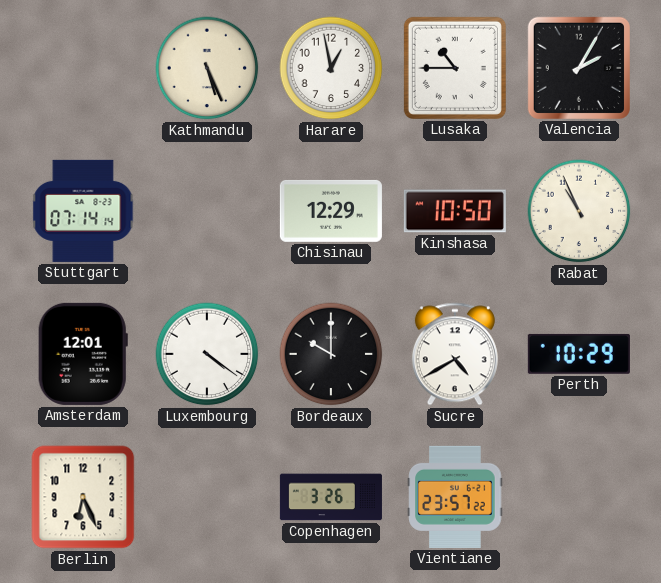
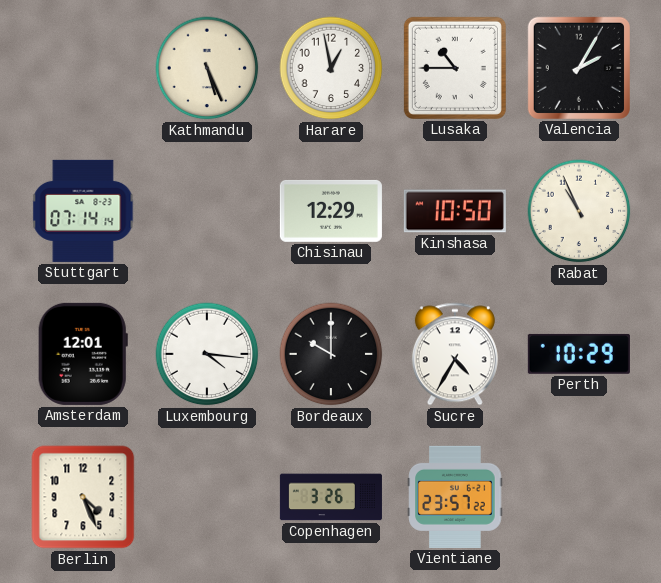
Luxembourg: 4:21 -> 4:16
Sucre: 4:40 -> 4:35
Berlin: 6:26 -> 4:26
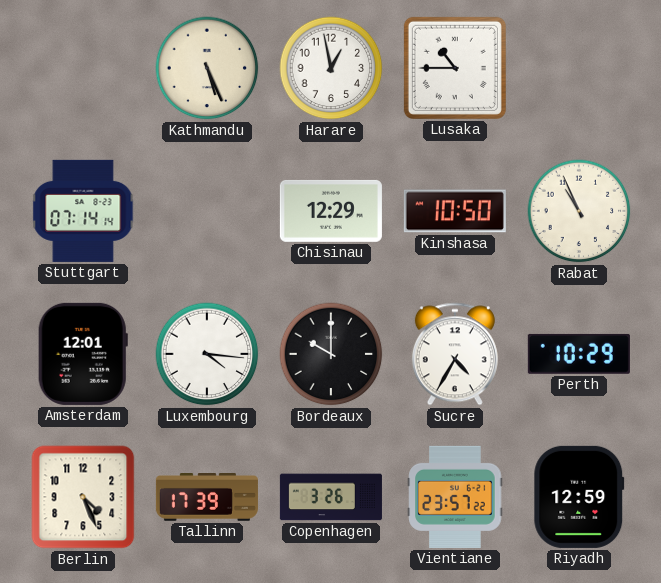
Valencia: 2:05 -> none
Tallinn: none -> 17:39
Riyadh: none -> 12:59
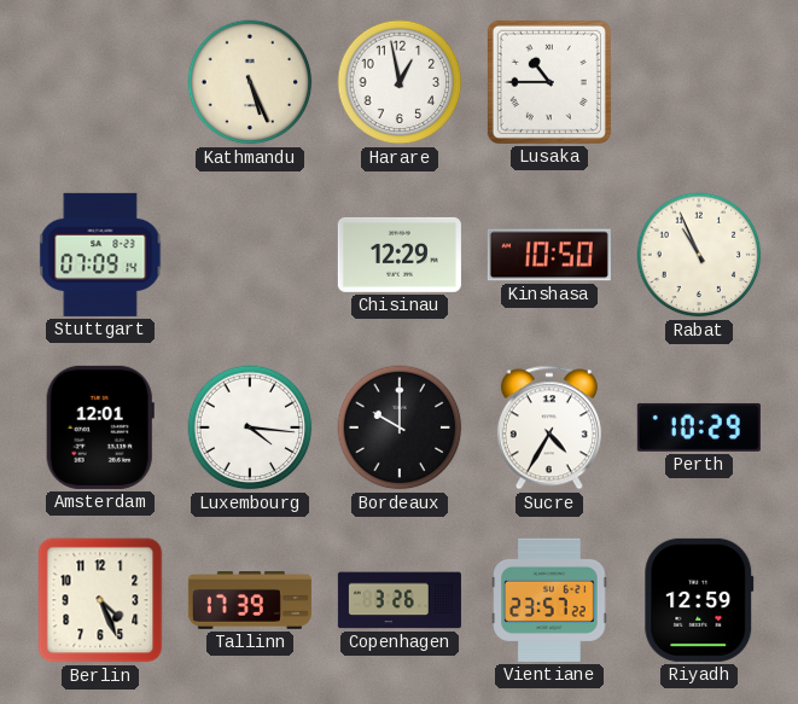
Stuttgart: 07:14 -> 07:09
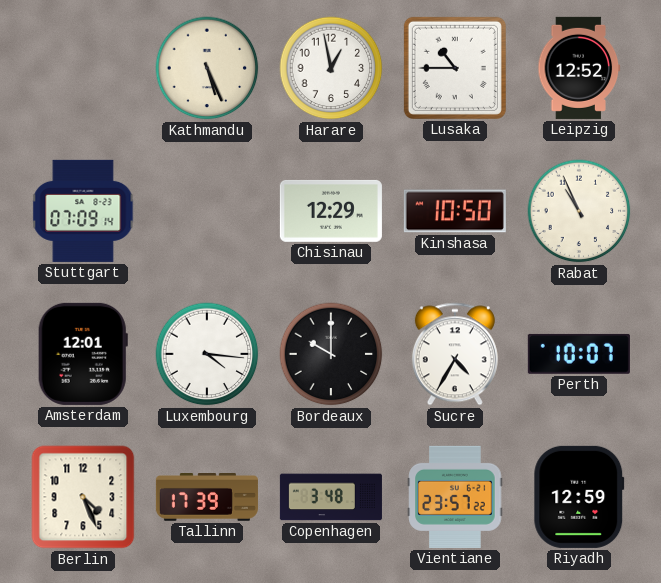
Leipzig: none -> 12:52
Perth: 10:29 -> 10:07
Copenhagen: 3:26 -> 3:48
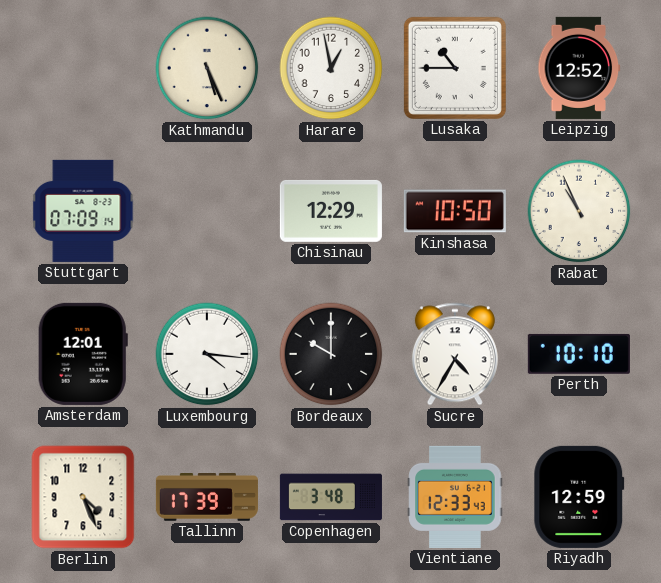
Perth: 10:07 -> 10:10
Vientiane: 23:57 -> 12:33
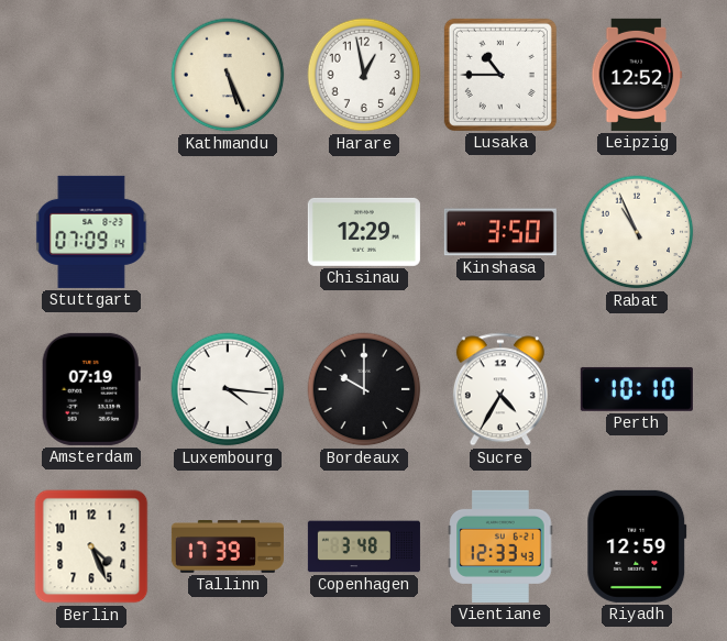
Kinshasa: 10:50 -> 3:50
Amsterdam: 12:01 -> 07:19
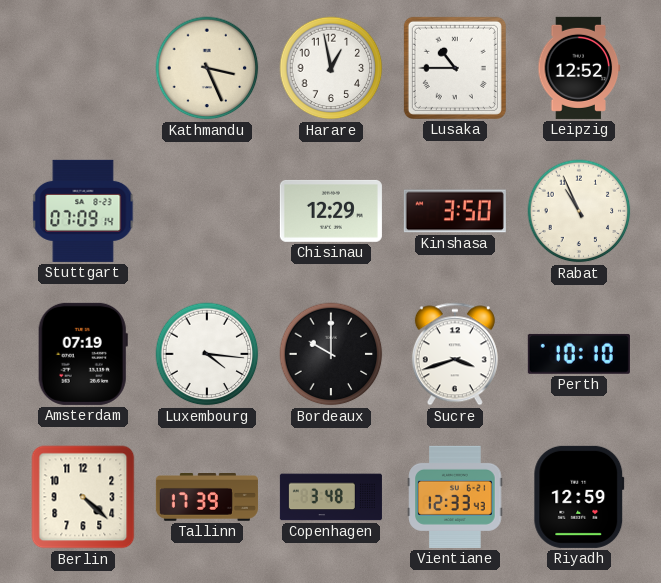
Kathmandu: 5:26 -> 3:26
Sucre: 4:35 -> 3:42
Berlin: 4:26 -> 4:22
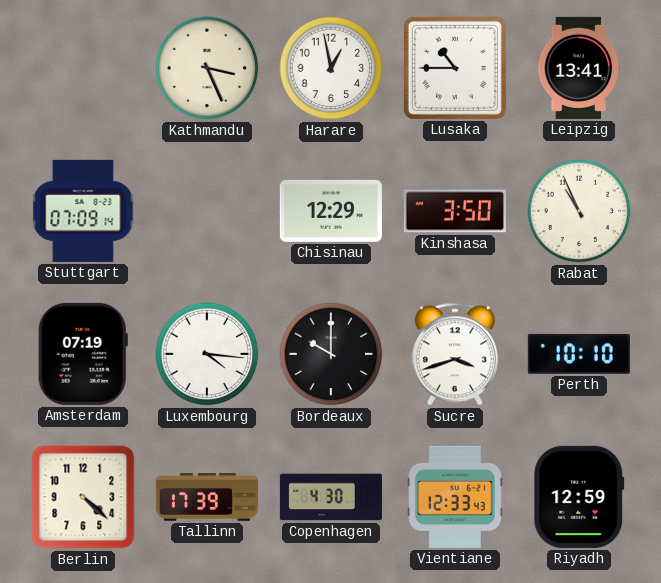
Leipzig: 12:52 -> 13:41
Copenhagen: 3:48 -> 4:30
